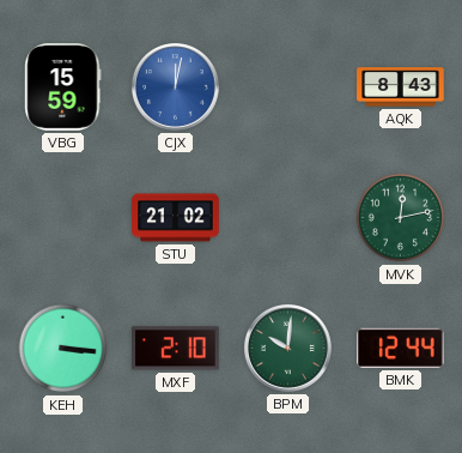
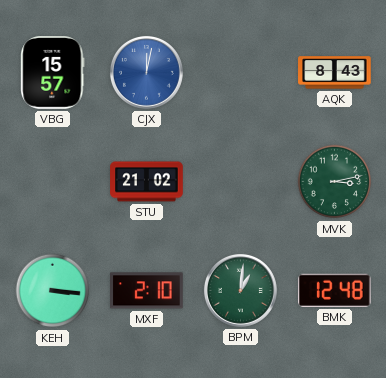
VBG: 15:59 -> 15:57
MVK: 12:13 -> 3:13
BPM: 10:01 -> 1:01
BMK: 12:44 -> 12:48
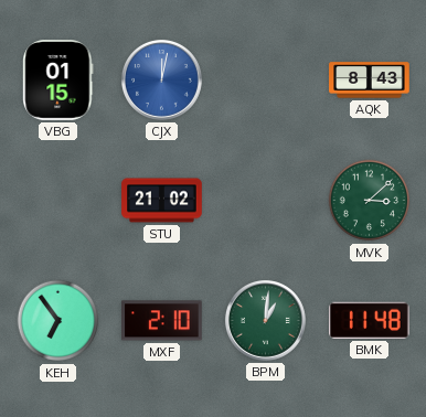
VBG: 15:57 -> 01:15
MVK: 3:13 -> 3:08
KEH: 3:16 -> 6:54
BMK: 12:48 -> 11:48
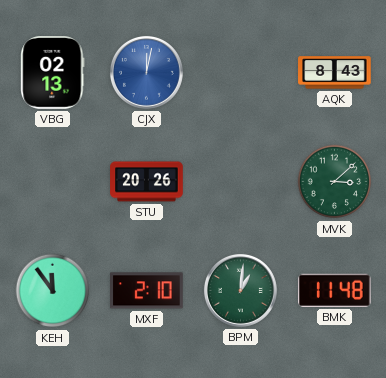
VBG: 01:15 -> 02:13
STU: 21:02 -> 20:26
KEH: 6:54 -> 11:54
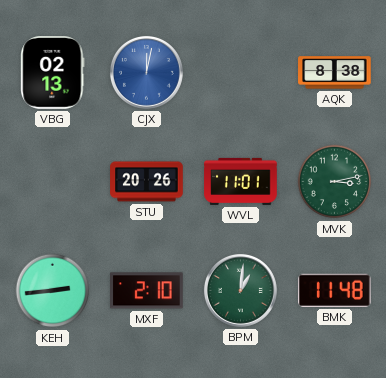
AQK: 8:43 -> 8:38
WVL: none -> 11:01
MVK: 3:08 -> 3:13
KEH: 11:54 -> 2:44
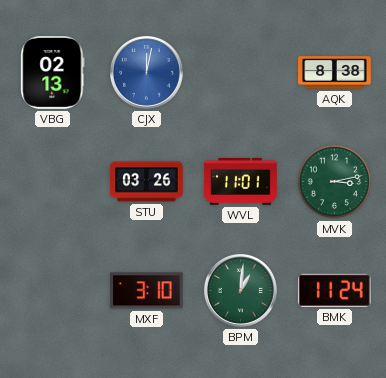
STU: 20:26 -> 03:26
KEH: 2:44 -> none
MXF: 2:10 -> 3:10
BMK: 11:48 -> 11:24
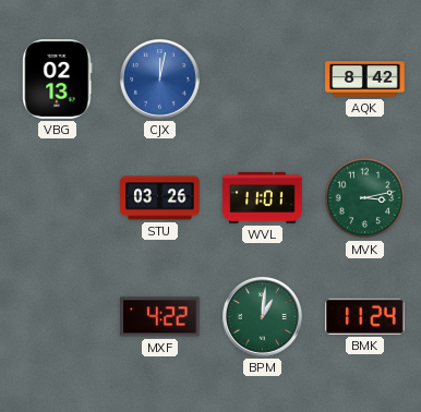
AQK: 8:38 -> 8:42
MXF: 3:10 -> 4:22
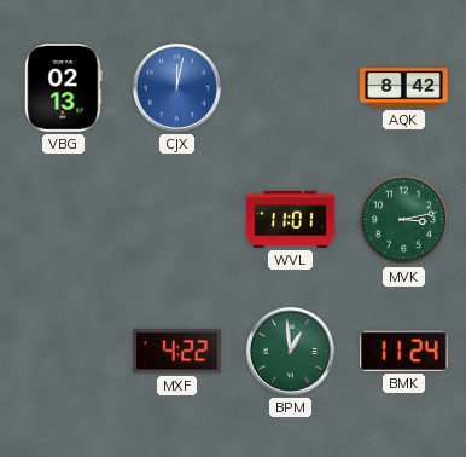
STU: 03:26 -> none
BPM: 1:01 -> 12:59
